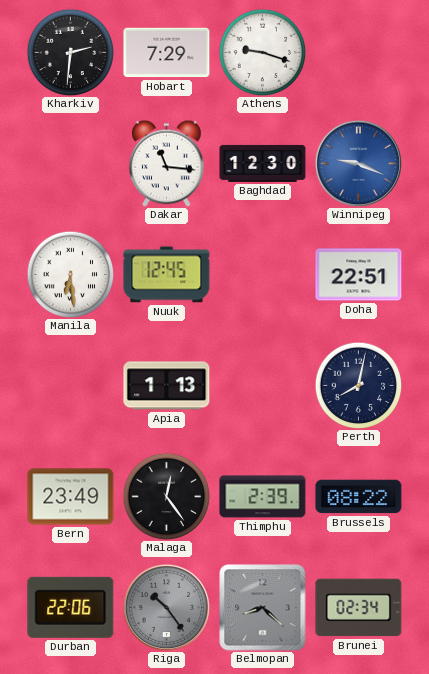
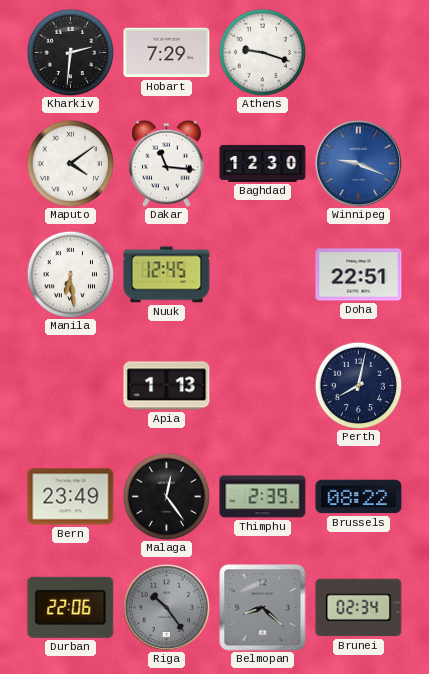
Maputo: none -> 4:09
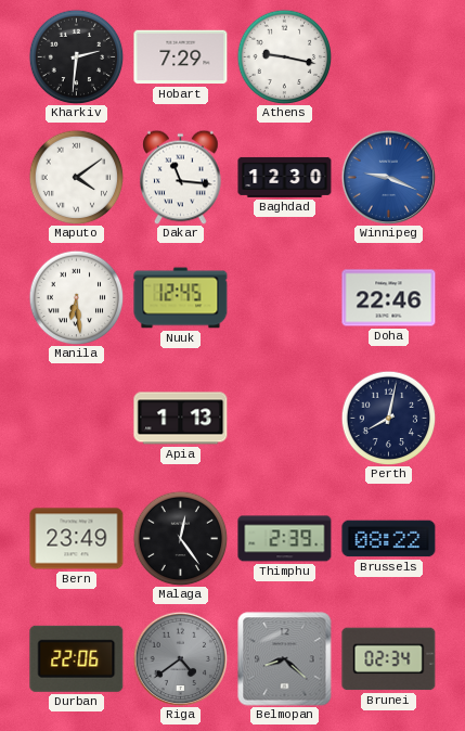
Athens: 9:18 -> 9:17
Doha: 22:51 -> 22:46
Riga: 10:24 -> 4:39
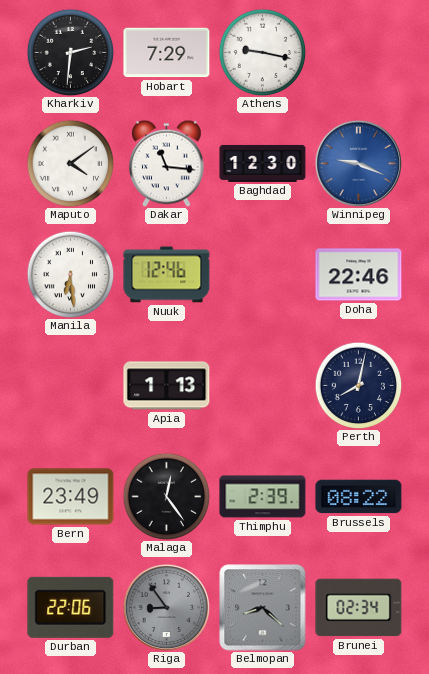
Nuuk: 12:45 -> 12:46
Riga: 4:39 -> 8:54
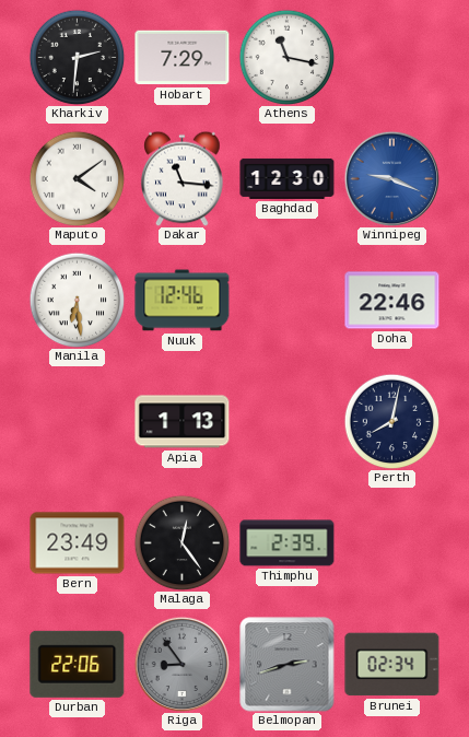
Athens: 9:17 -> 11:17
Brussels: 08:22 -> none
Belmopan: 8:22 -> 2:42
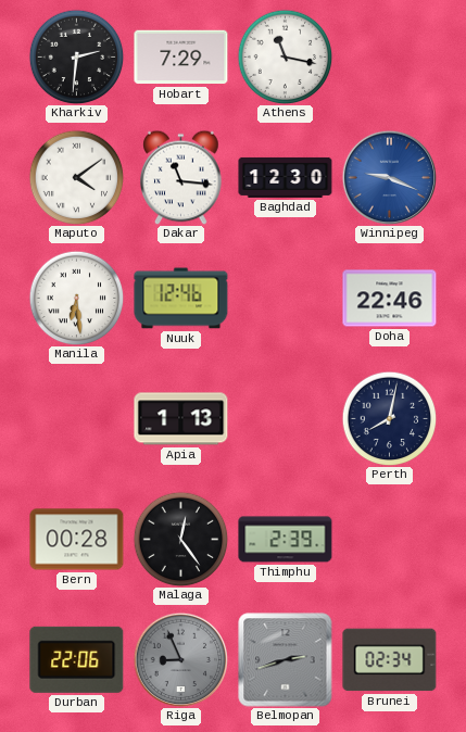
Bern: 23:49 -> 00:28
Riga: 8:54 -> 8:56
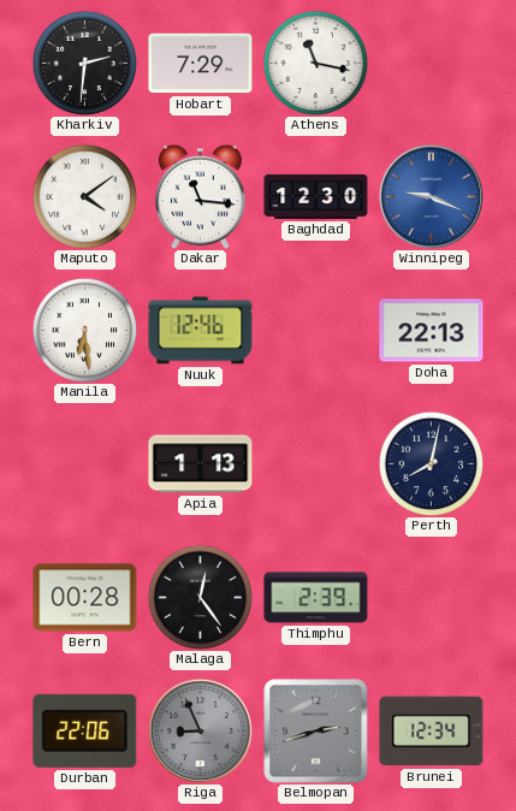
Doha: 22:46 -> 22:13
Brunei: 02:34 -> 12:34
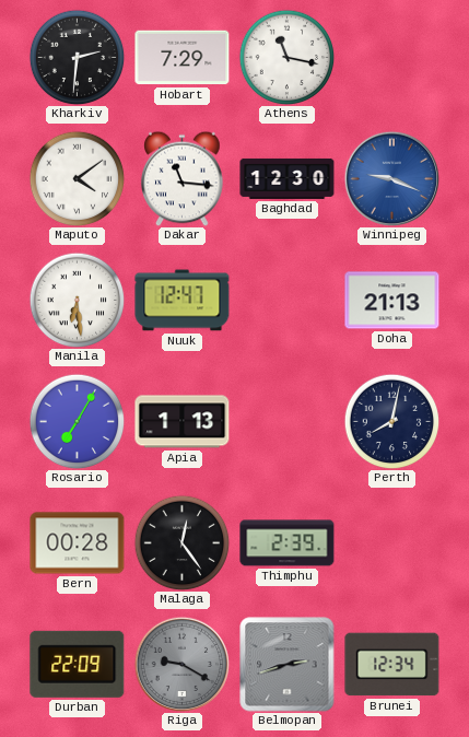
Nuuk: 12:46 -> 12:47
Doha: 22:13 -> 21:13
Rosario: none -> 7:05
Durban: 22:06 -> 22:09
Riga: 8:56 -> 9:20
